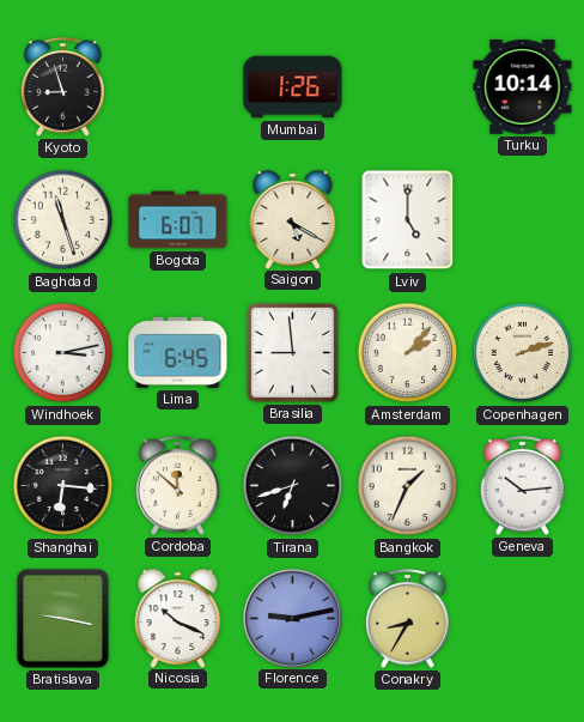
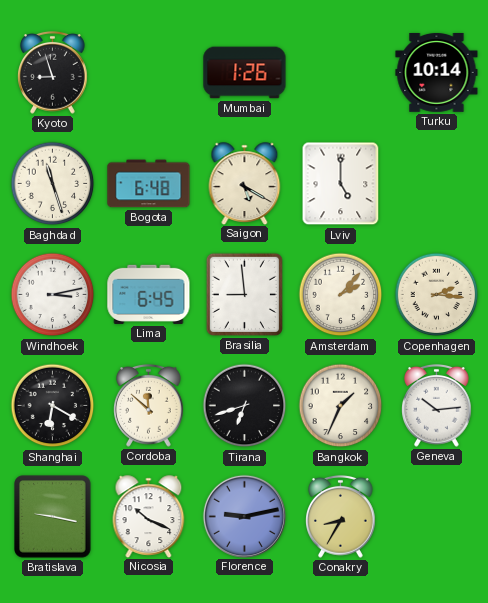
Bogota: 6:07 -> 6:48
Copenhagen: 2:12 -> 2:16
Shanghai: 6:16 -> 6:20
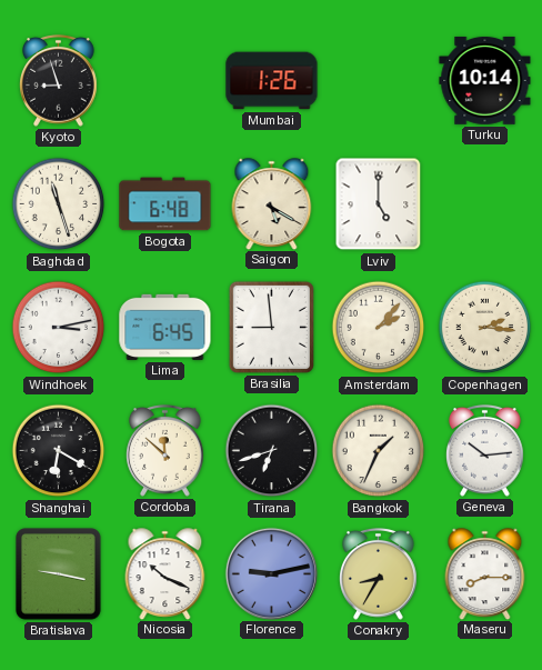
Maseru: none -> 8:15
